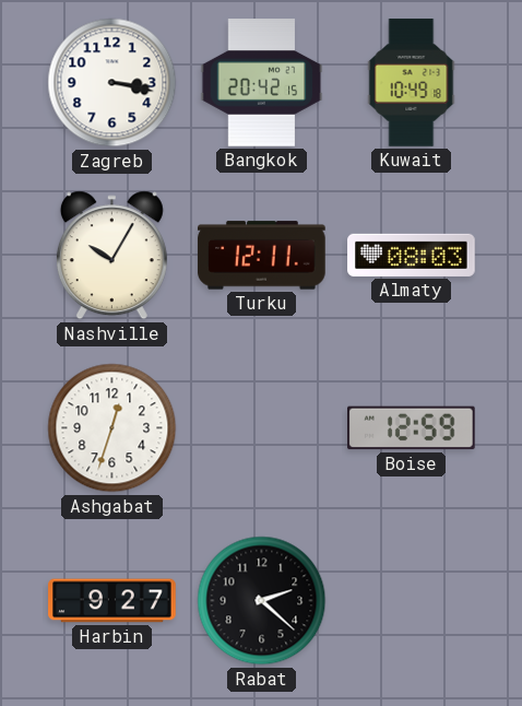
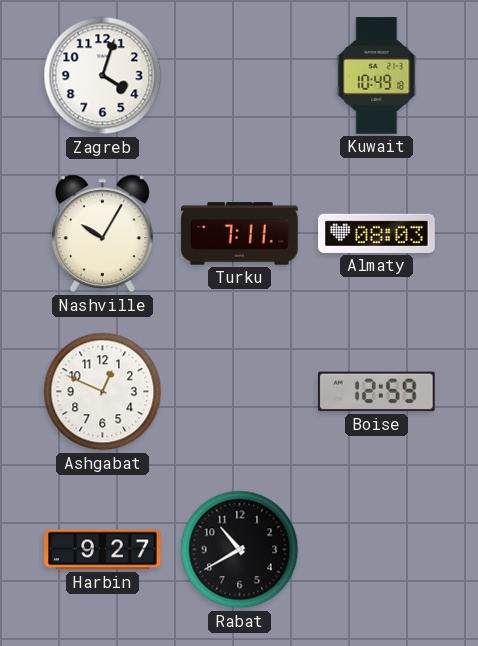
Zagreb: 3:17 -> 4:03
Bangkok: 20:42 -> none
Turku: 12:11 -> 7:11
Ashgabat: 12:33 -> 12:49
Rabat: 2:22 -> 10:40
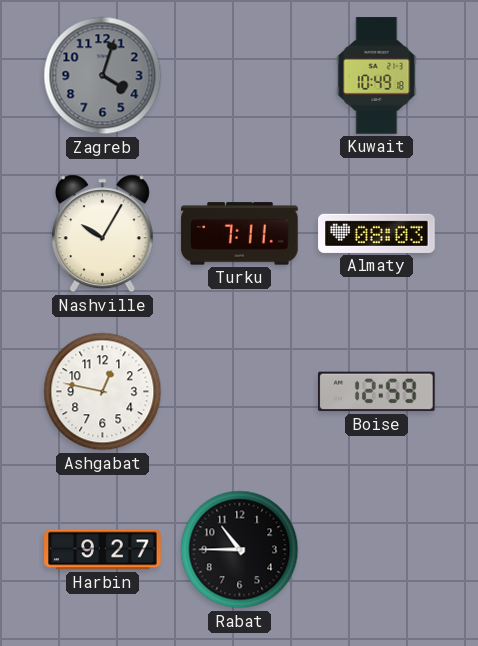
Zagreb dial: white -> grey
Ashgabat: 12:49 -> 12:47
Rabat: 10:40 -> 10:45
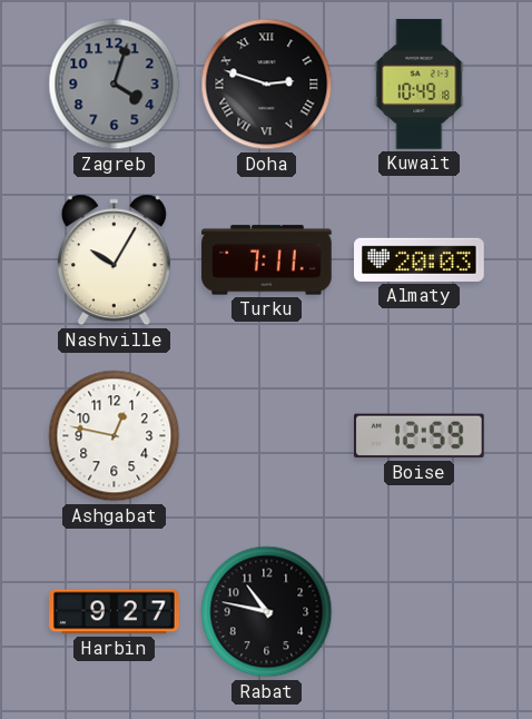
Doha: none -> 2:48
Almaty: 08:03 -> 20:03
Rabat: 10:45 -> 10:47
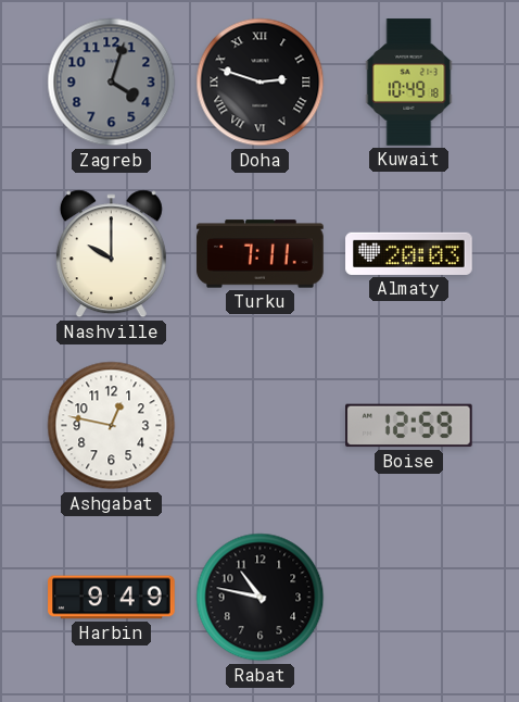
Nashville: 10:05 -> 10:00
Harbin: 9:27 -> 9:49
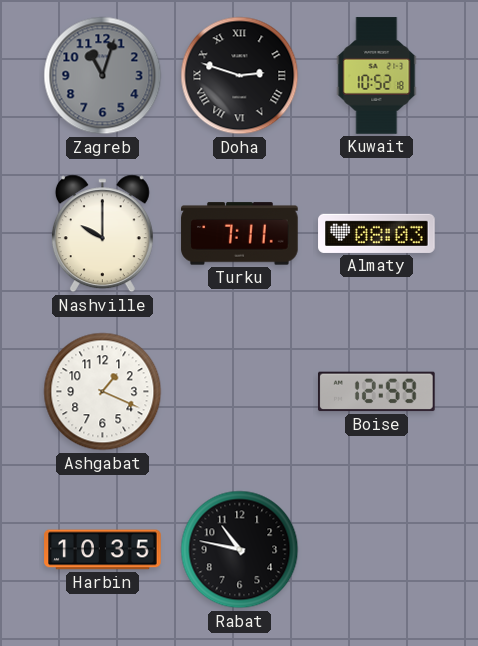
Zagreb: 4:03 -> 11:03
Kuwait: 10:49 -> 10:52
Almaty: 20:03 -> 08:03
Ashgabat: 12:47 -> 1:19
Harbin: 9:49 -> 10:35
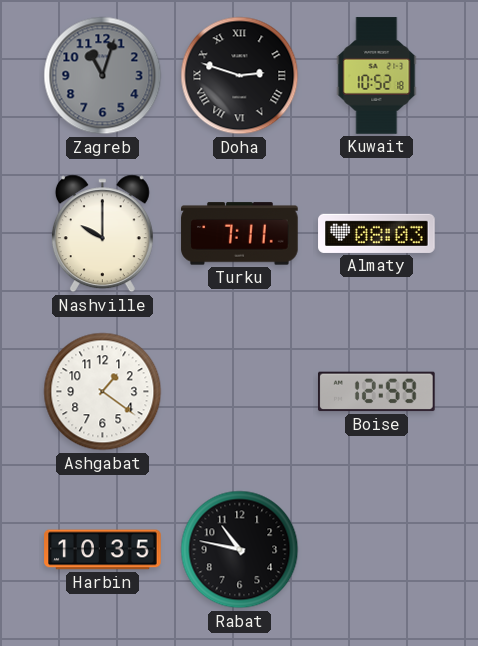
Ashgabat: 1:19 -> 1:21
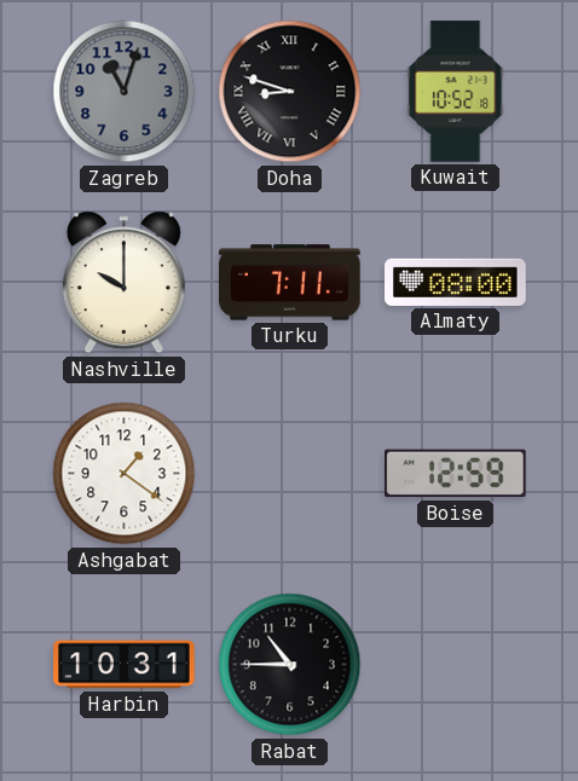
Doha: 2:48 -> 8:48
Almaty: 08:03 -> 08:00
Harbin: 10:35 -> 10:31
Rabat: 10:47 -> 10:45
